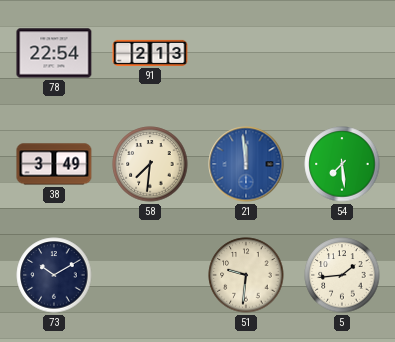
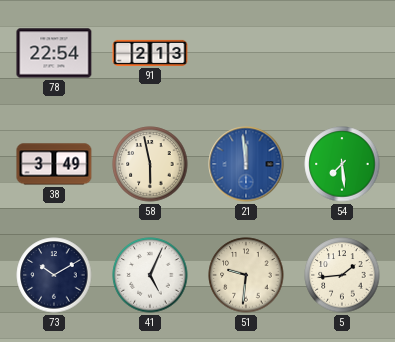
58: 7:31 -> 5:58
41: none -> 5:04
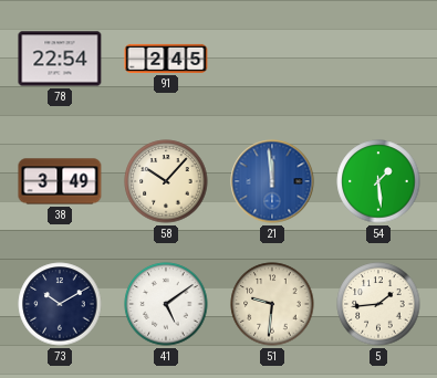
91: 2:13 -> 2:45
58: 5:58 -> 10:07
54: 7:29 -> 1:29
41: 5:04 -> 5:09
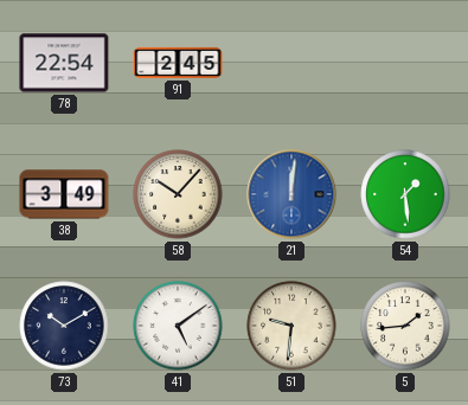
21: 11:59 -> 12:01
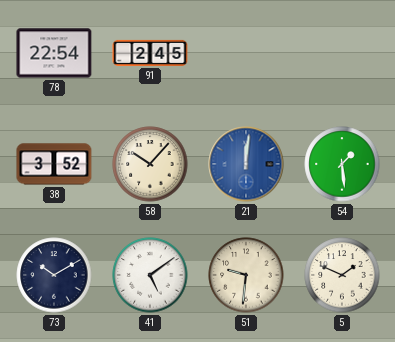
38: 3:49 -> 3:52
5: 1:44 -> 1:49
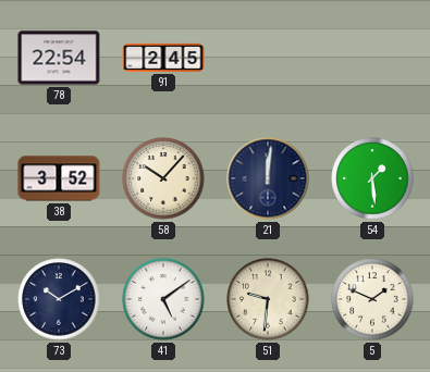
21 dial: blue -> navy
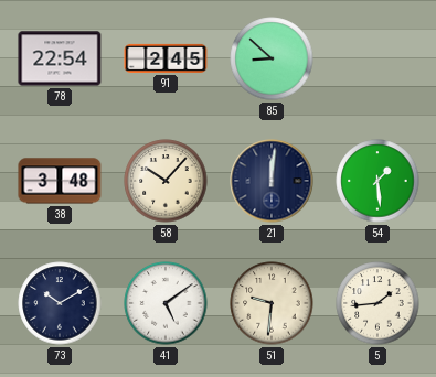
85: none -> 8:52
38: 3:52 -> 3:48
5: 1:49 -> 1:44
